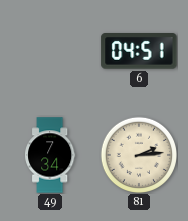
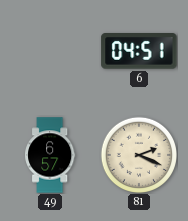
49: 7:34 -> 6:57
81: 2:14 -> 2:19
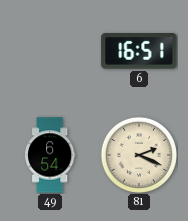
6: 04:51 -> 16:51
49: 6:57 -> 6:54
